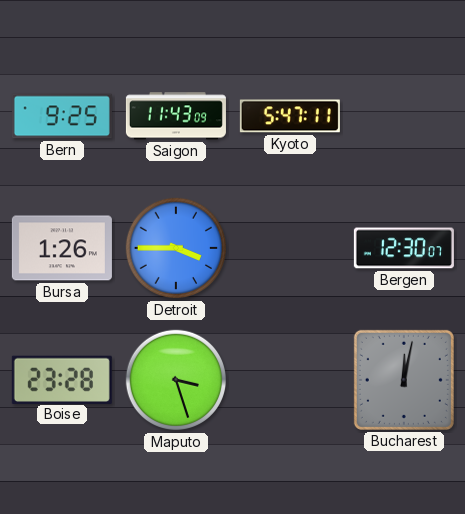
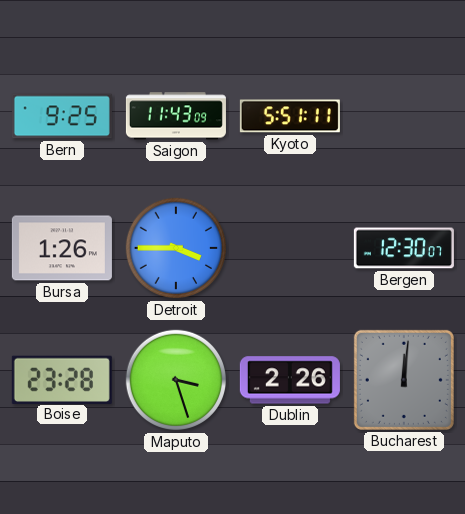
Kyoto: 5:47 -> 5:51
Dublin: none -> 2:26
Bucharest: 12:02 -> 12:01
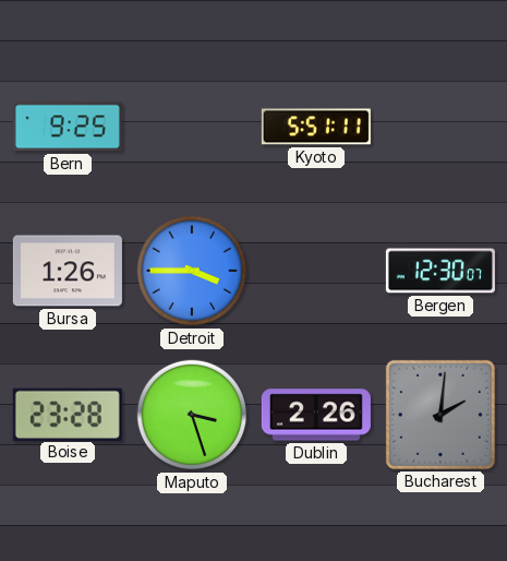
Saigon: 11:43 -> none
Bucharest: 12:01 -> 2:01
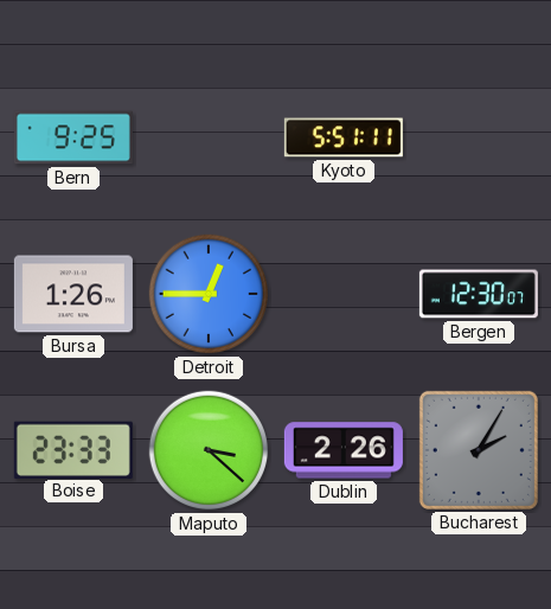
Detroit: 3:45 -> 12:45
Boise: 23:28 -> 23:33
Maputo: 3:27 -> 3:22
Bucharest: 2:01 -> 2:05
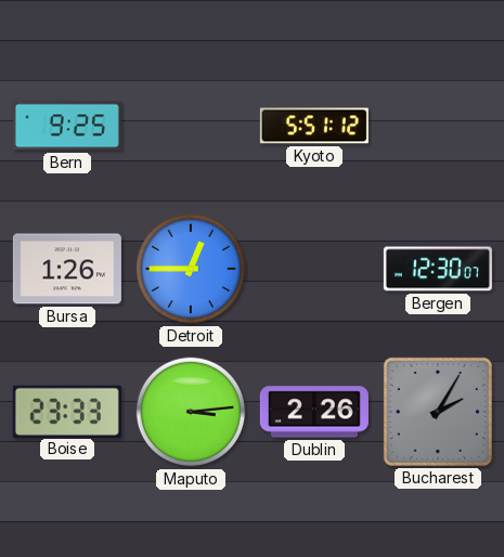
Kyoto: 5:51:11 -> 5:51:12
Maputo: 3:22 -> 3:14
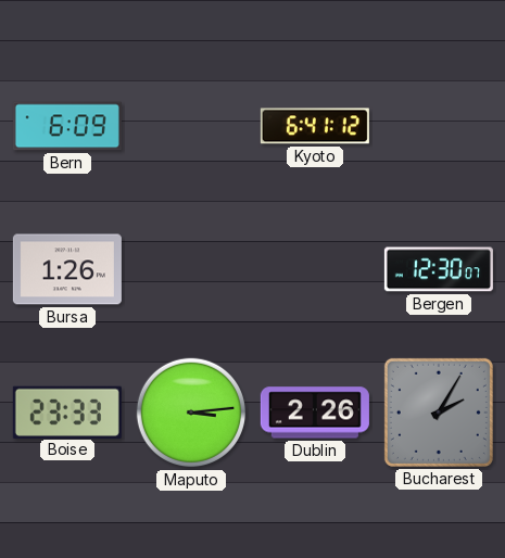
Bern: 9:25 -> 6:09
Kyoto: 5:51 -> 6:41
Detroit: 12:45 -> none
